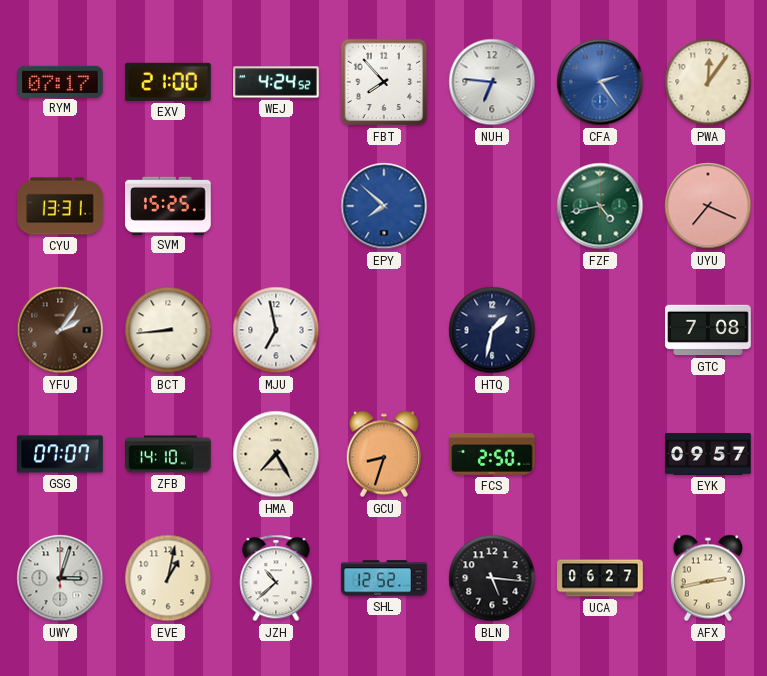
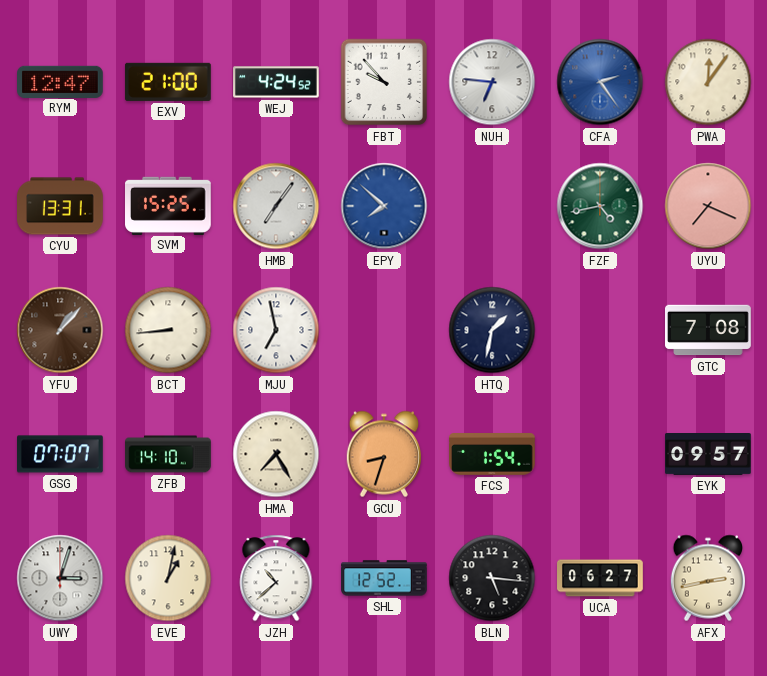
RYM: 07:17 -> 12:47
FBT: 7:53 -> 9:53
HMB: none -> 7:06
YFU: 2:06 -> 1:07
FCS: 2:50 -> 1:54
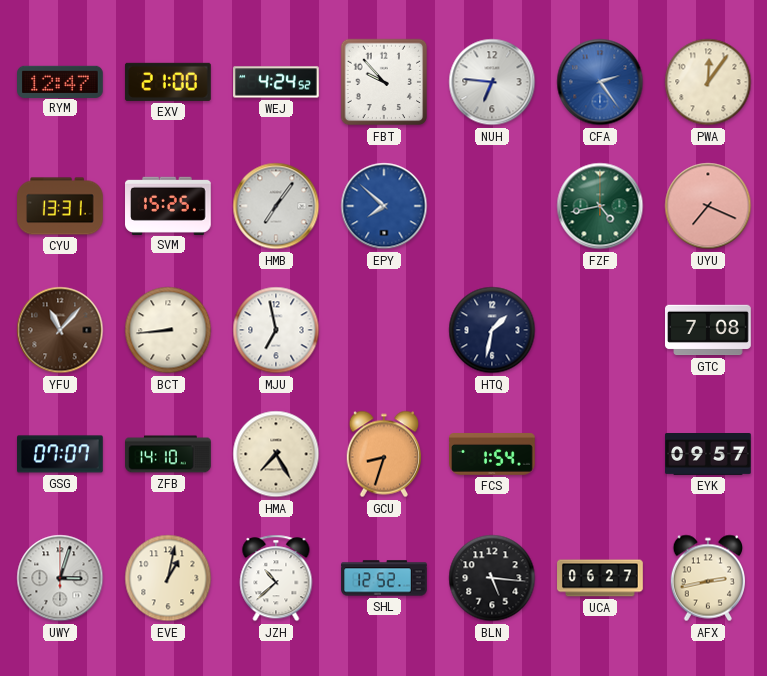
YFU: 1:07 -> 11:07
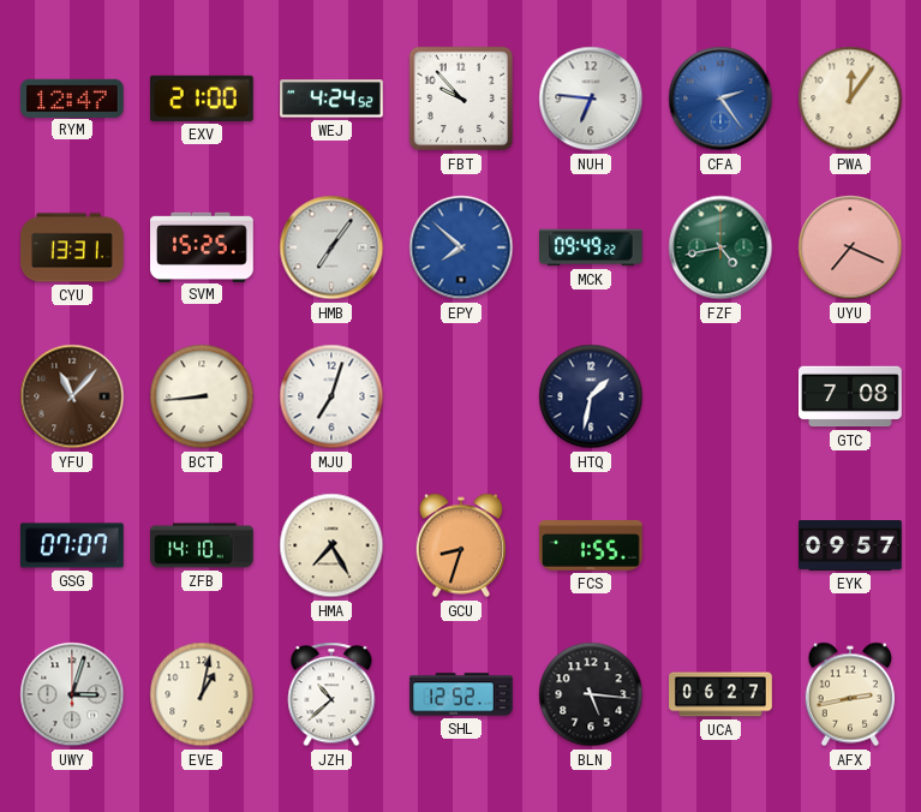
MCK: none -> 09:49
MJU: 6:58 -> 7:03
FCS: 1:54 -> 1:55
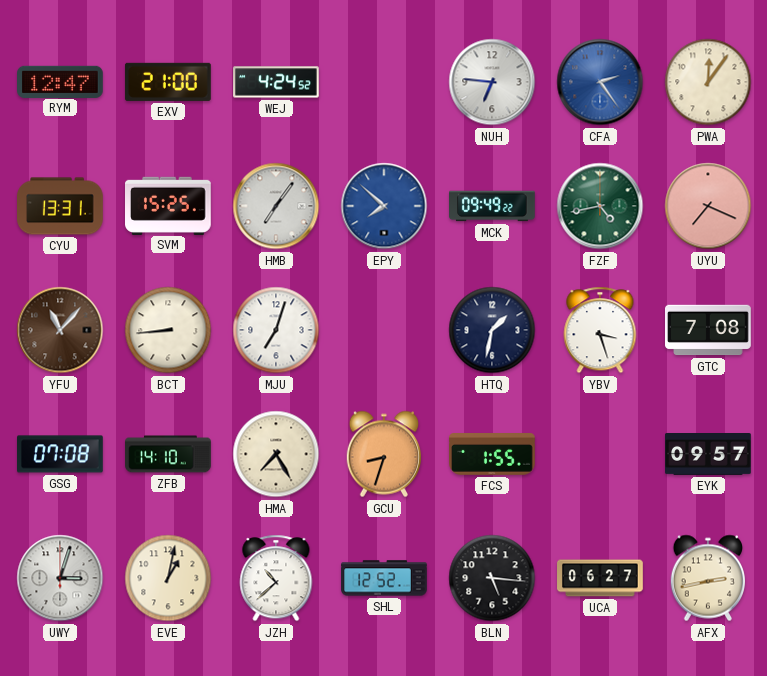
FBT: 9:53 -> none
YBV: none -> 3:27
GSG: 07:07 -> 07:08
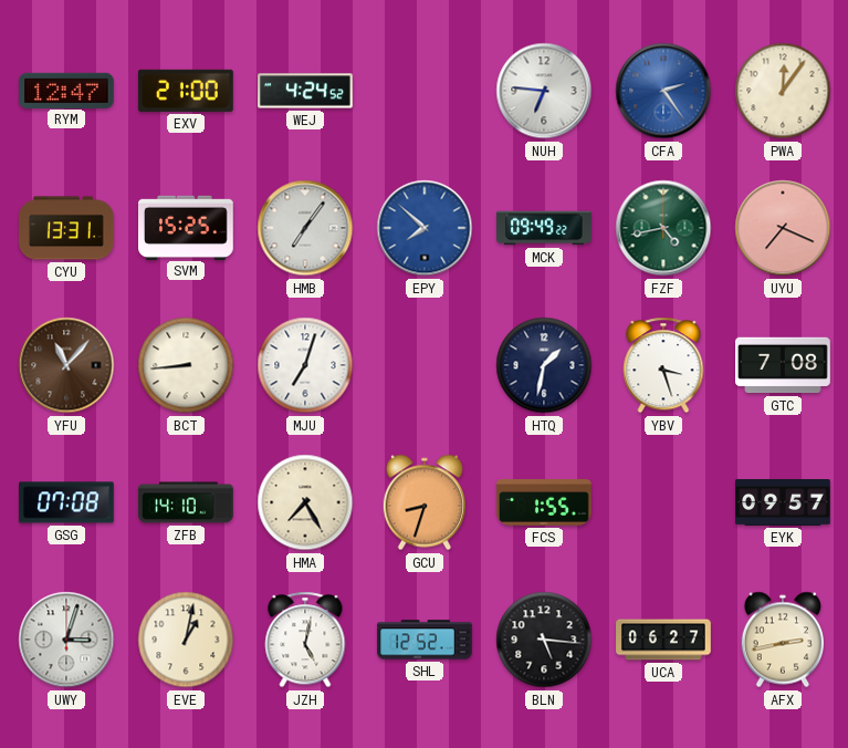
JZH: 10:38 -> 5:02
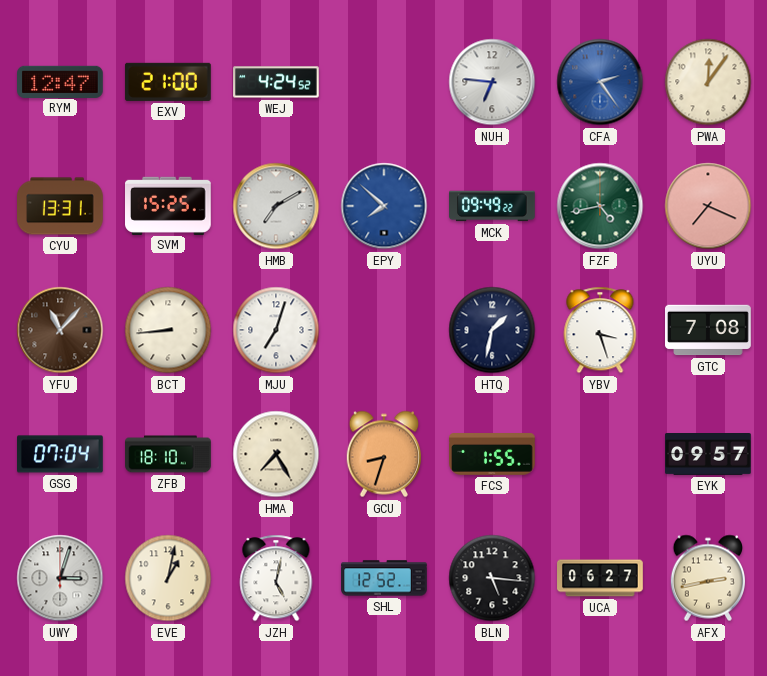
HMB: 7:06 -> 7:10
GSG: 07:08 -> 07:04
ZFB: 14:10 -> 18:10
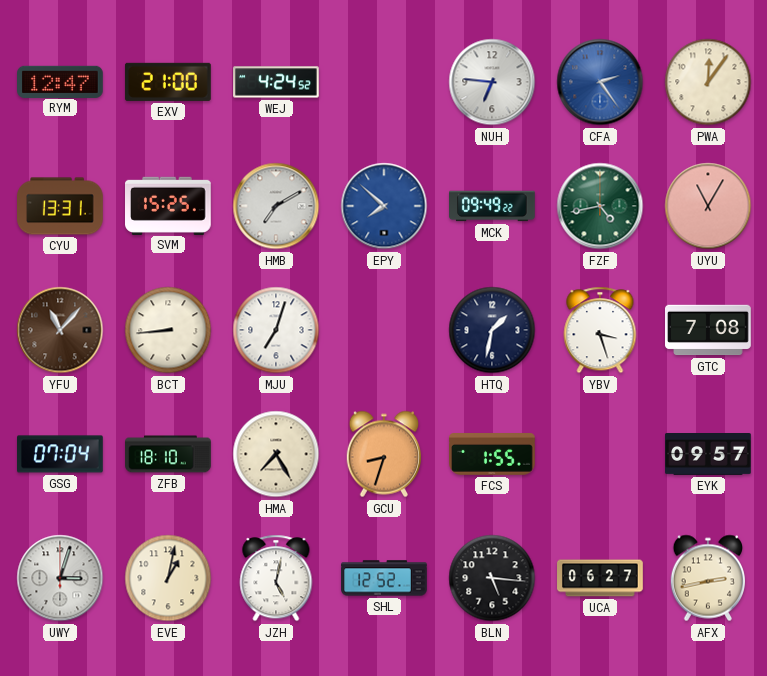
UYU: 7:19 -> 11:05
